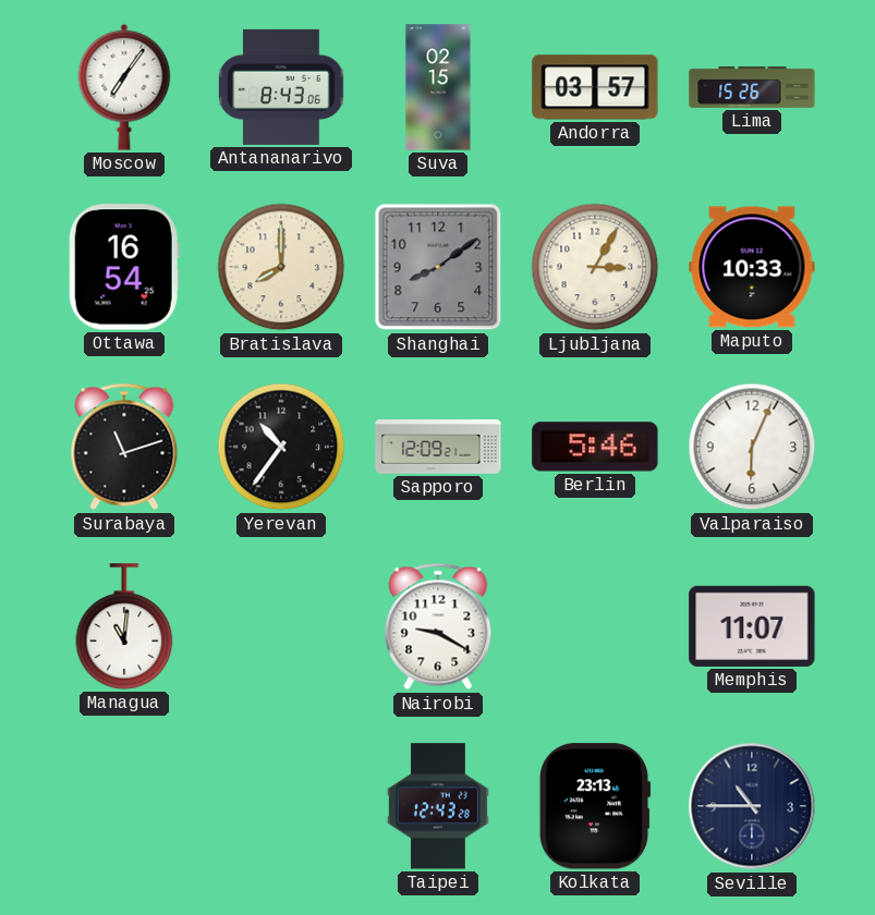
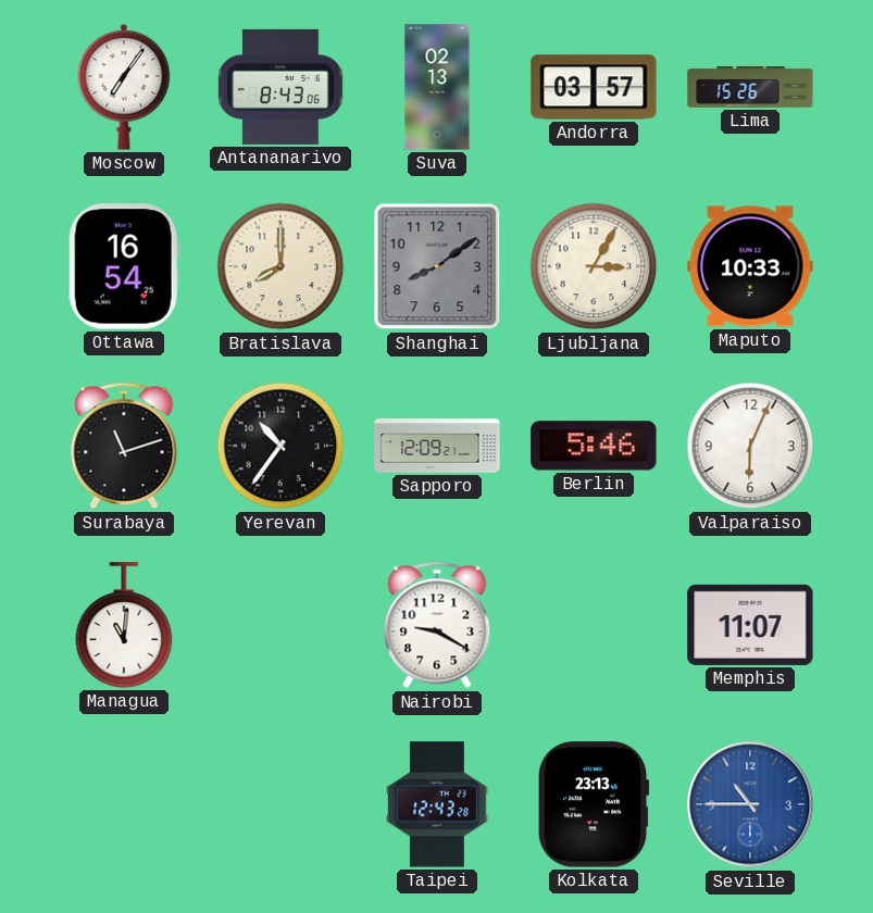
Suva: 02:15 -> 02:13
Seville dial: navy -> blue
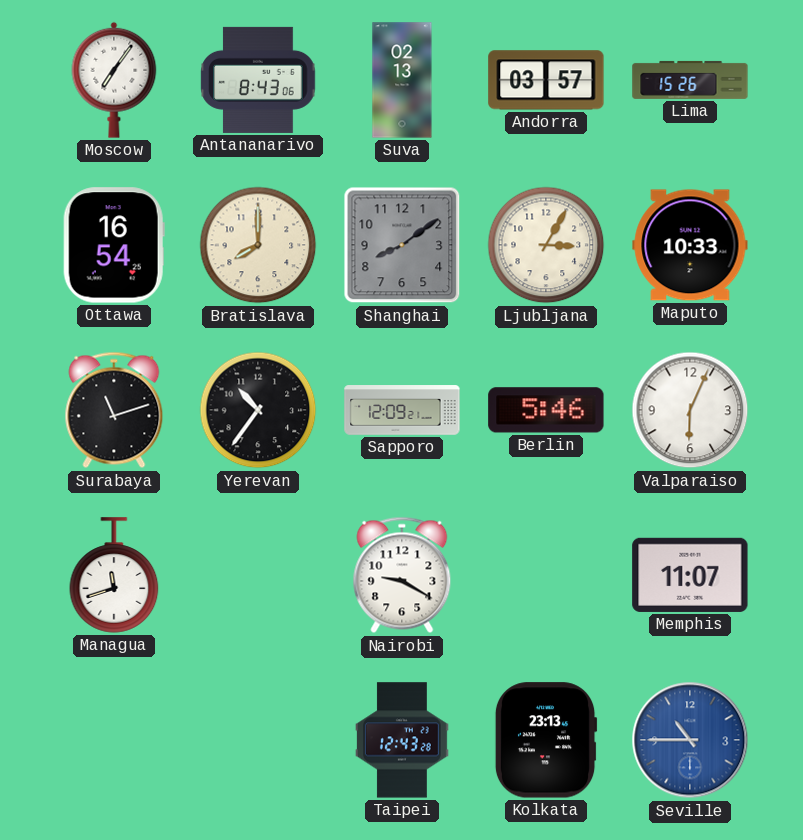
Managua: 11:01 -> 11:42
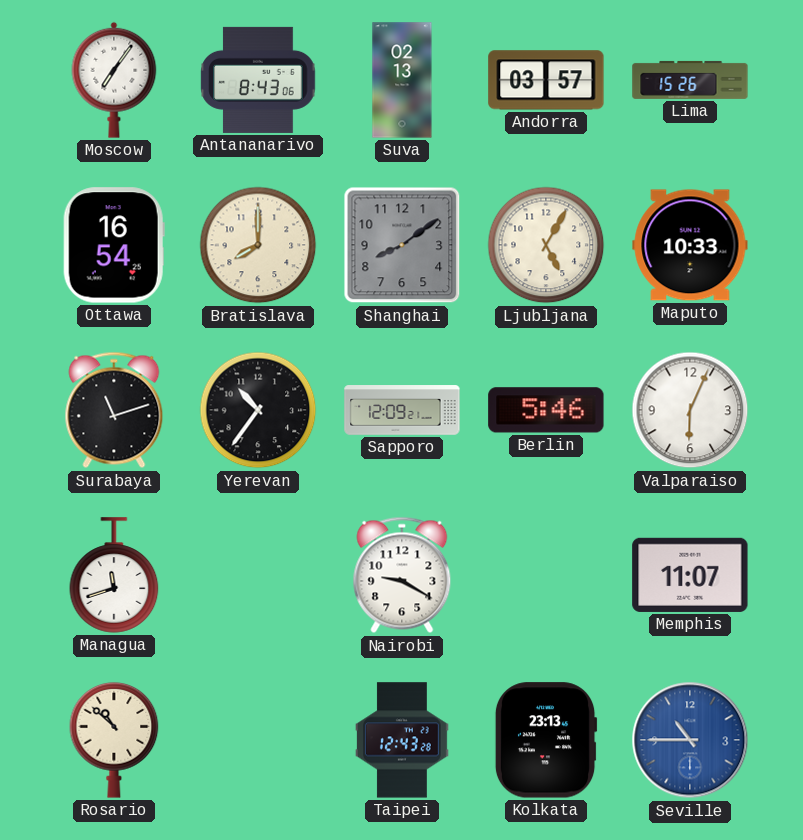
Ljubljana: 3:05 -> 5:05
Rosario: none -> 10:52
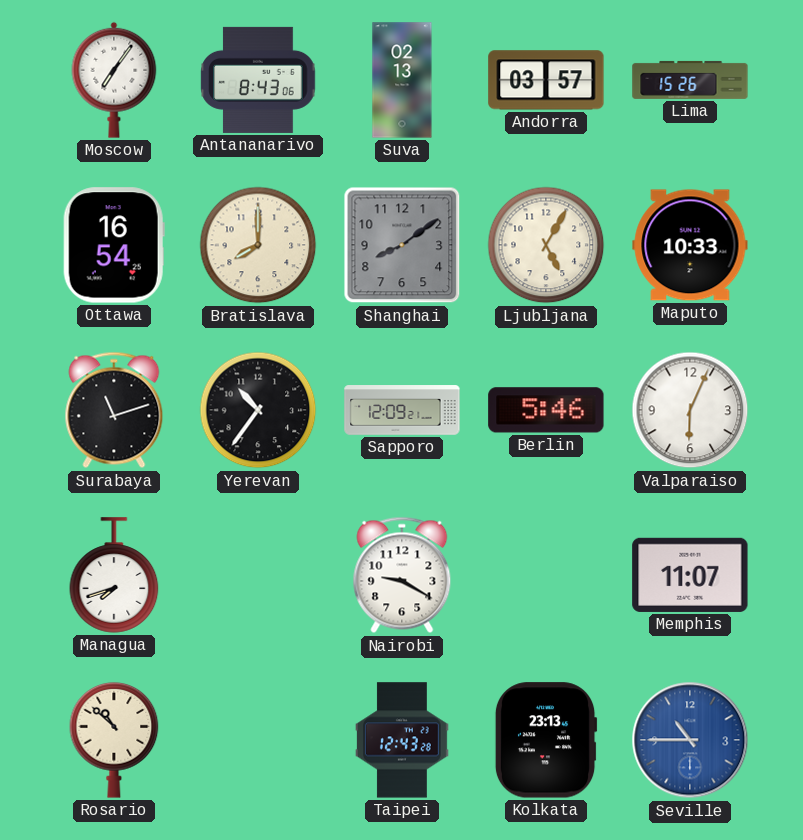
Managua: 11:42 -> 7:42
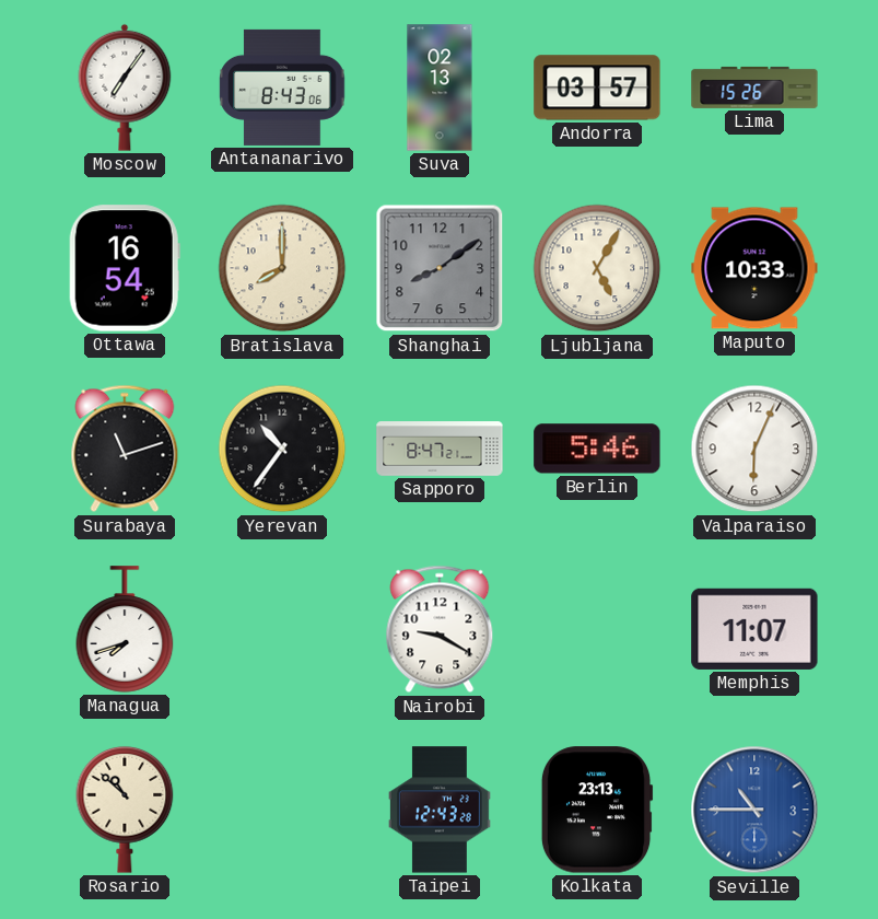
Sapporo: 12:09 -> 8:47
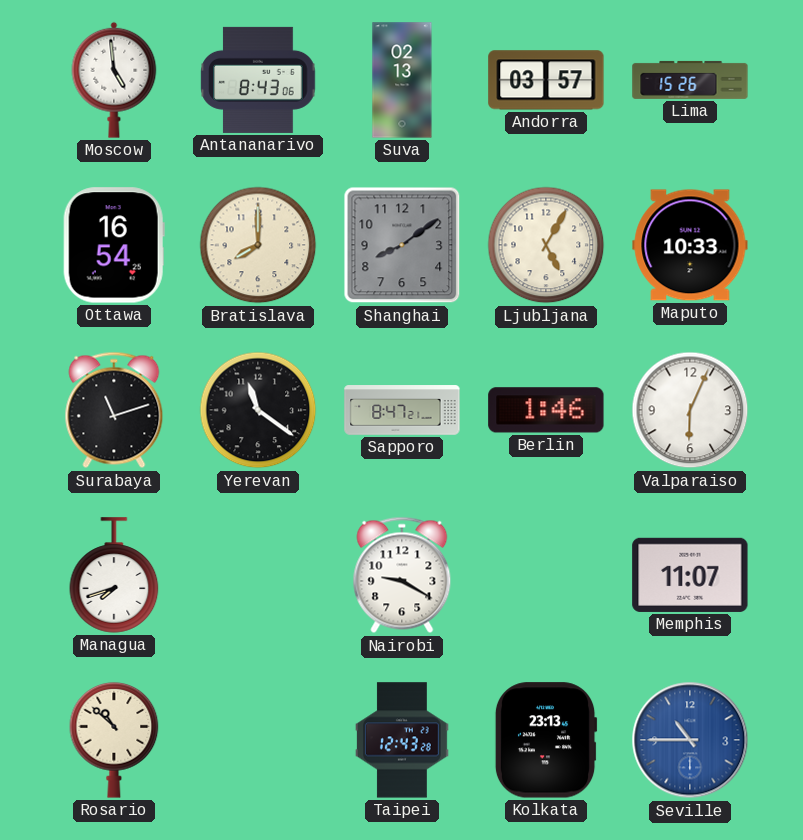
Moscow: 7:06 -> 4:59
Yerevan: 10:36 -> 11:21
Berlin: 5:46 -> 1:46
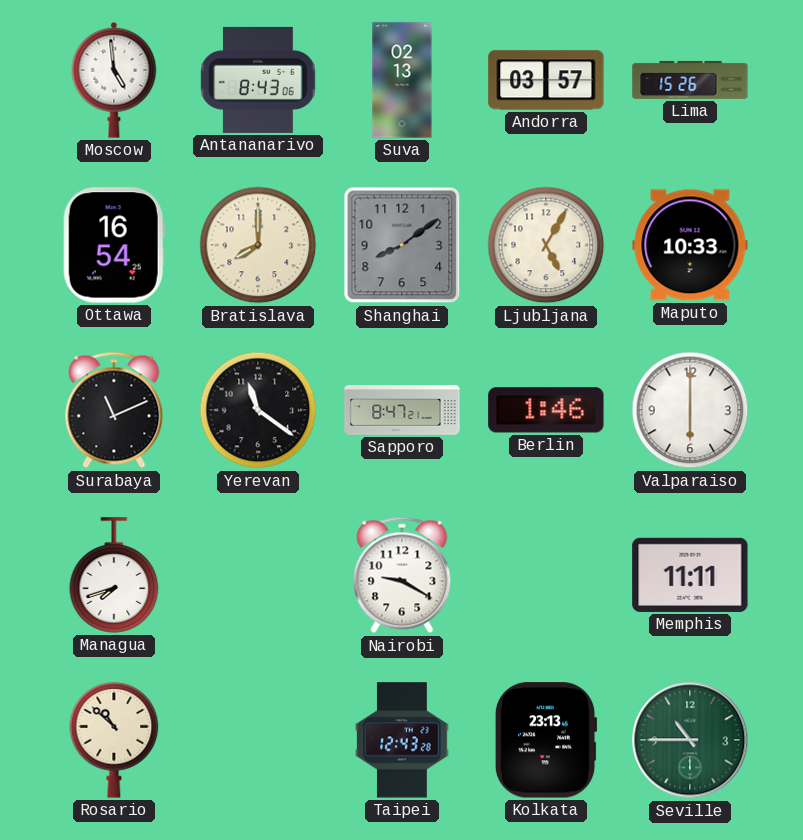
Surabaya: 11:12 -> 11:11
Valparaiso: 6:04 -> 6:00
Memphis: 11:07 -> 11:11
Seville dial: blue -> green
